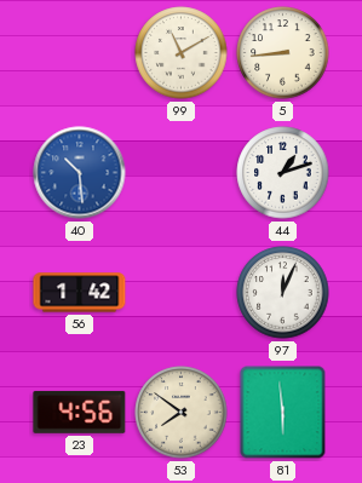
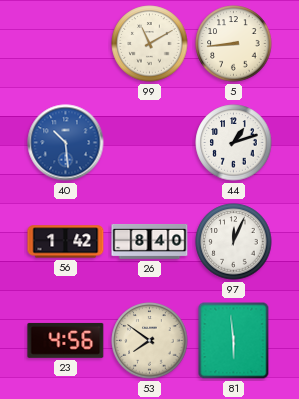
26: none -> 8:40
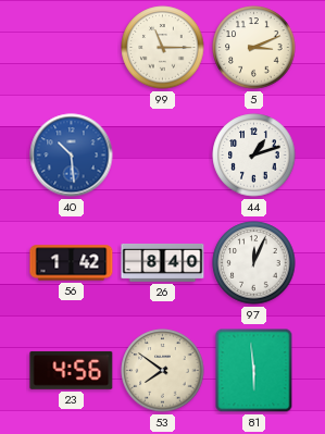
99: 11:10 -> 11:15
5: 8:44 -> 3:11
